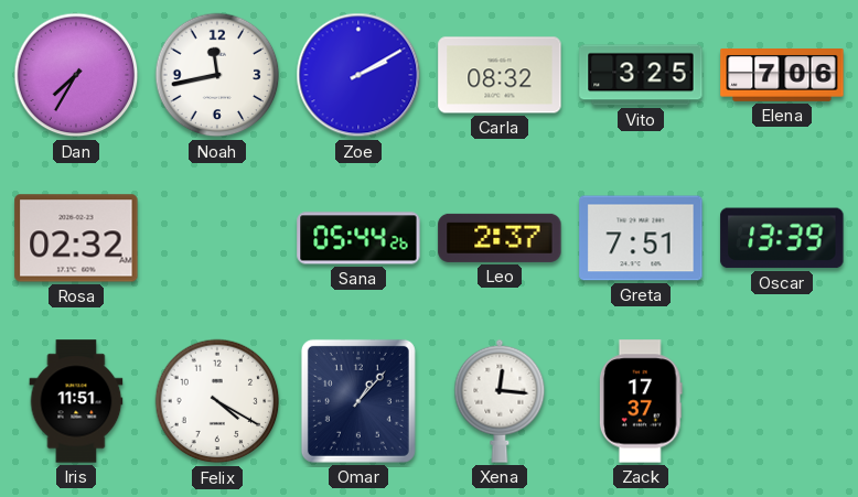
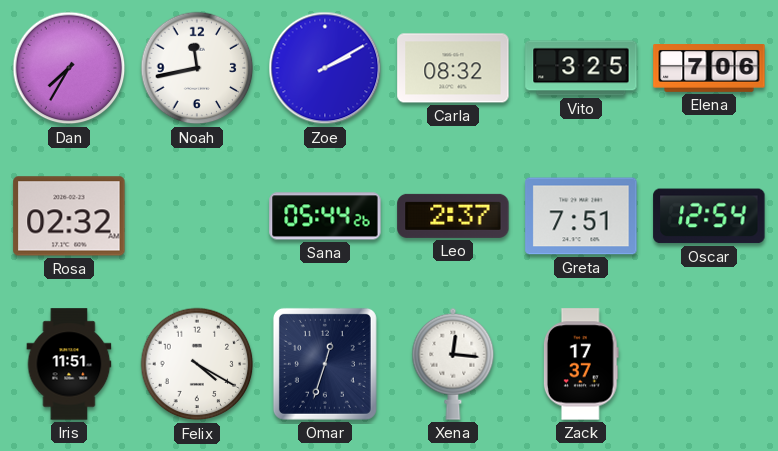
Oscar: 13:39 -> 12:54
Omar: 1:07 -> 12:33
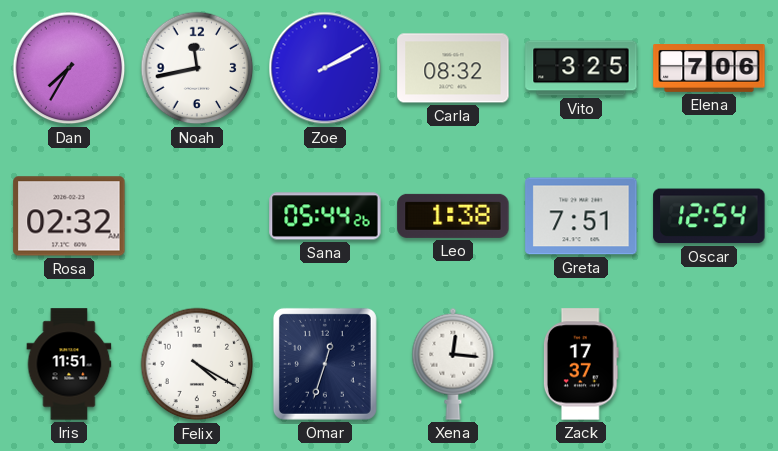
Leo: 2:37 -> 1:38
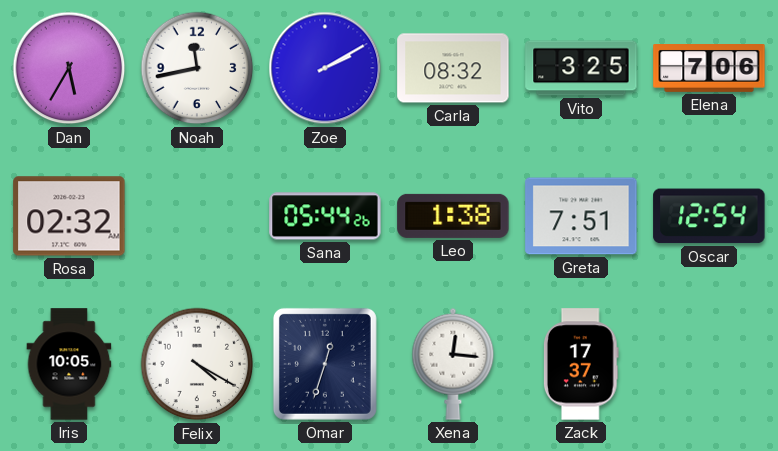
Dan: 7:35 -> 5:35
Iris: 11:51 -> 10:05
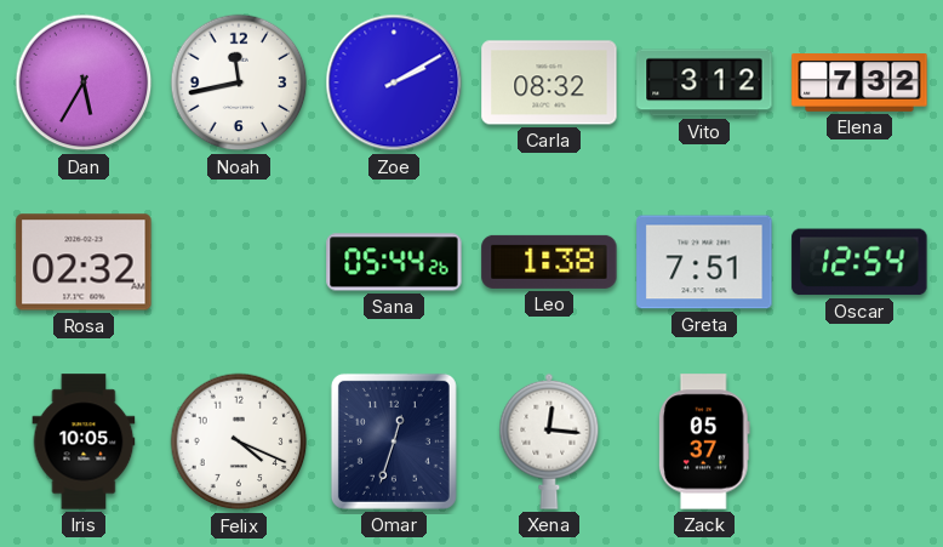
Vito: 3:25 -> 3:12
Elena: 7:06 -> 7:32
Felix: 4:20 -> 4:19
Zack: 17:37 -> 05:37
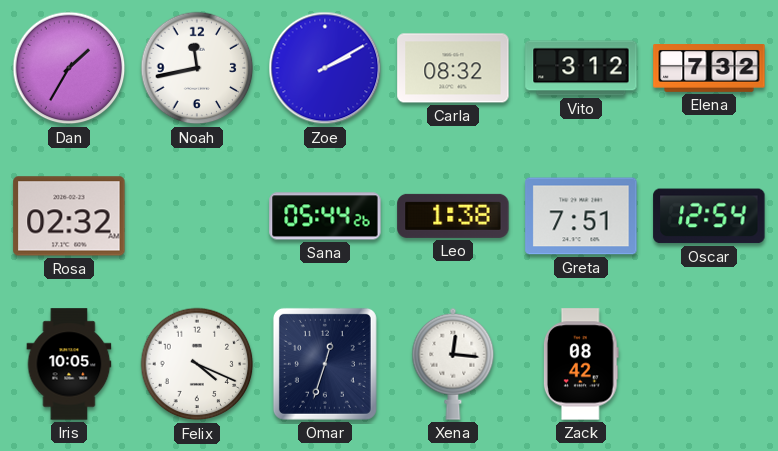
Dan: 5:35 -> 1:35
Zack: 05:37 -> 08:42
